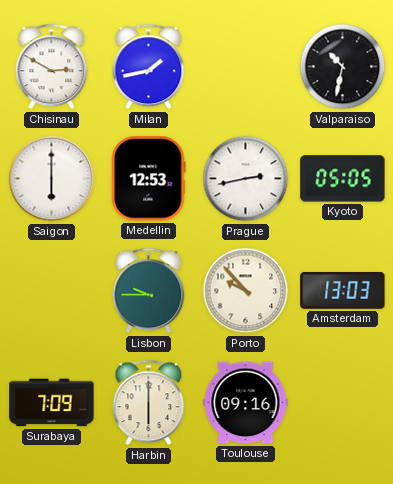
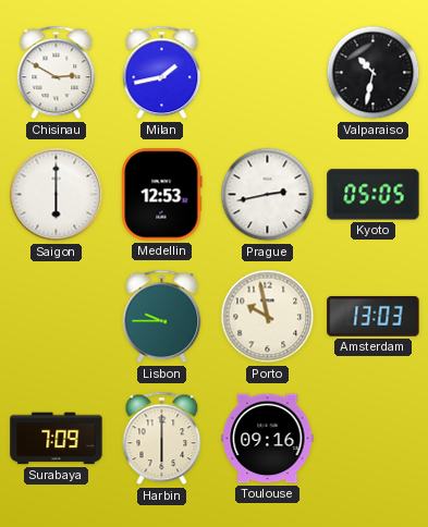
Porto: 9:53 -> 9:58
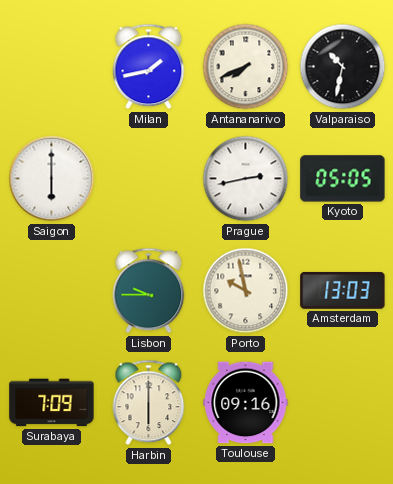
Chisinau: 2:50 -> none
Antananarivo: none -> 7:41
Medellin: 12:53 -> none
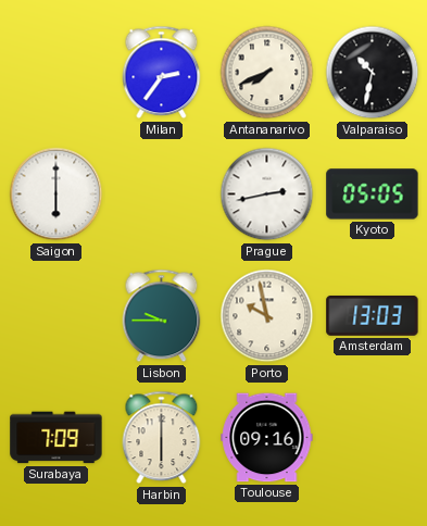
Milan: 1:43 -> 2:36
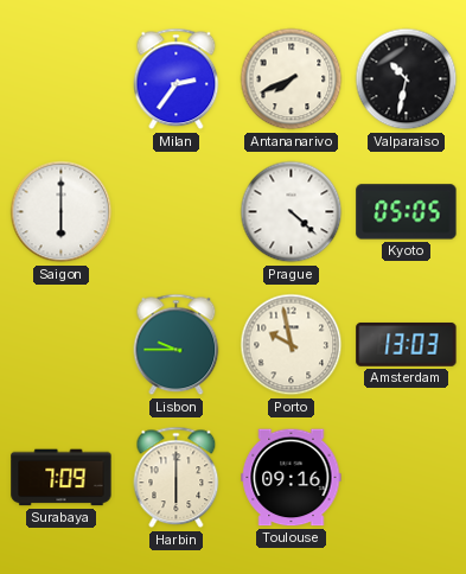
Prague: 2:43 -> 4:22
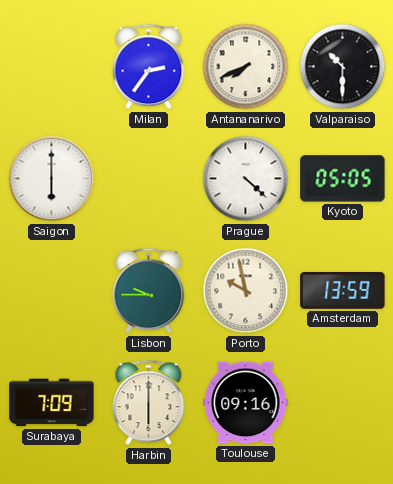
Valparaiso: 10:32 -> 10:30
Amsterdam: 13:03 -> 13:59
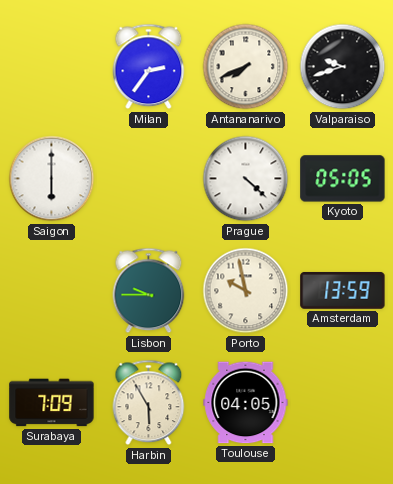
Valparaiso: 10:30 -> 9:42
Harbin: 6:00 -> 5:55
Toulouse: 09:16 -> 04:05
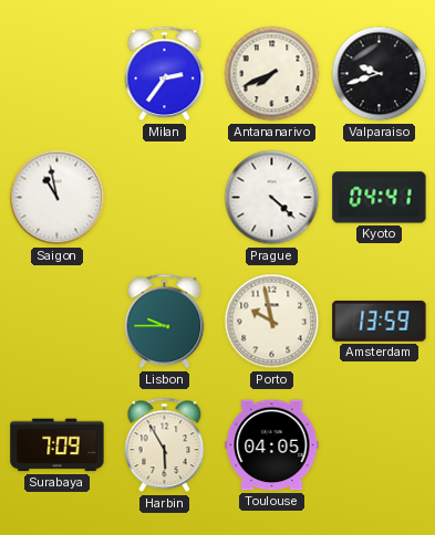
Saigon: 6:00 -> 10:58
Kyoto: 05:05 -> 04:41
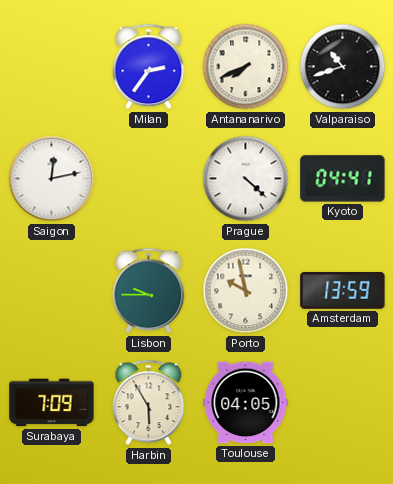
Valparaiso: 9:42 -> 10:42
Saigon: 10:58 -> 12:13
